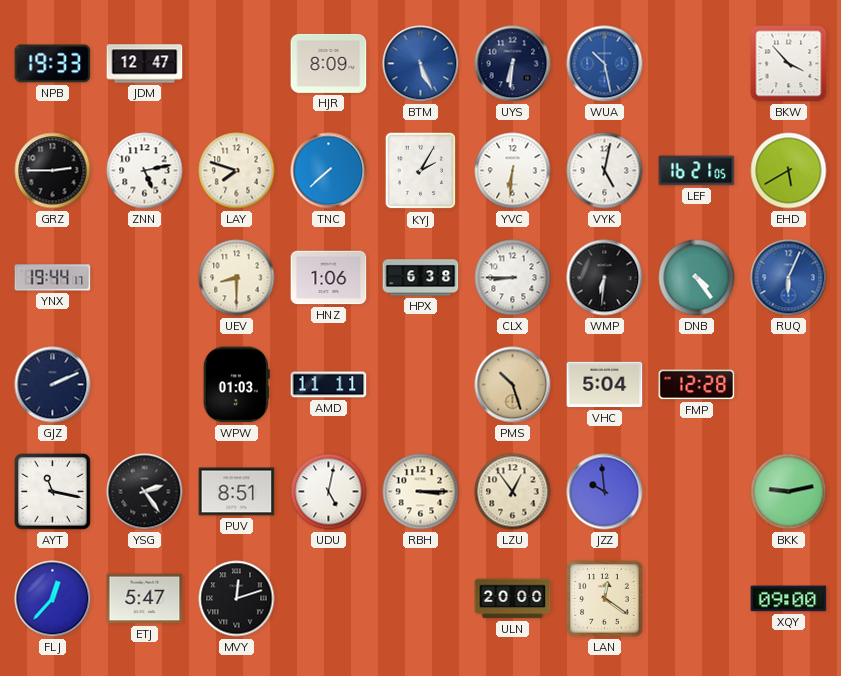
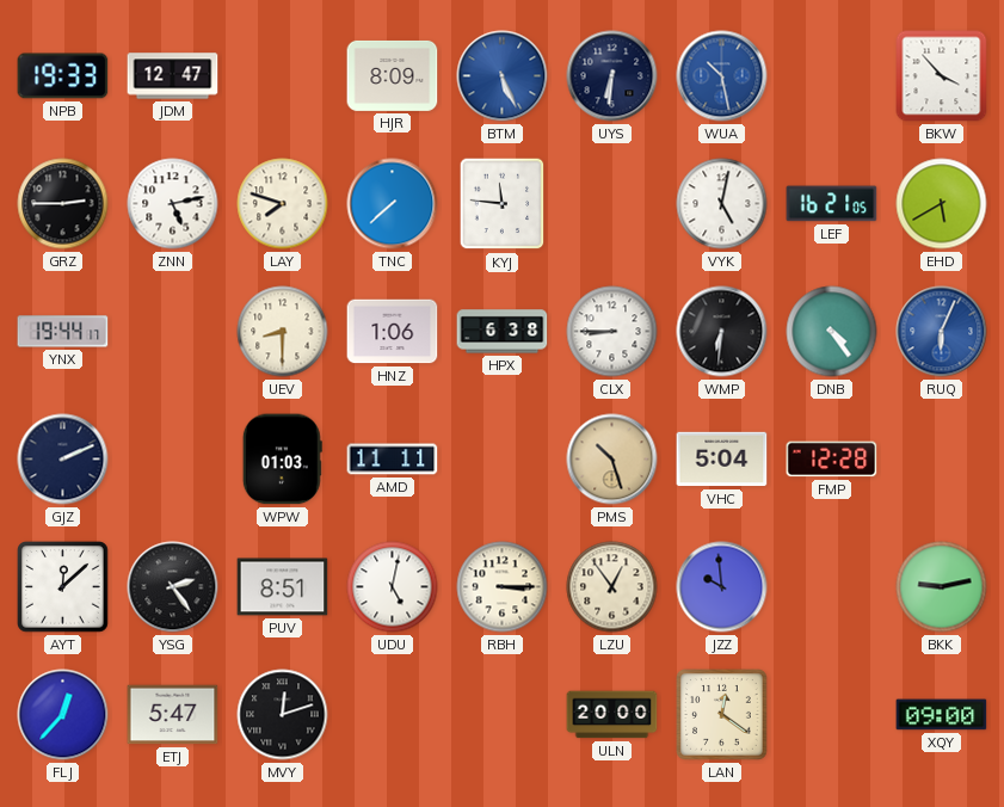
KYJ: 2:05 -> 11:46
YVC: 6:31 -> none
AYT: 11:17 -> 12:08
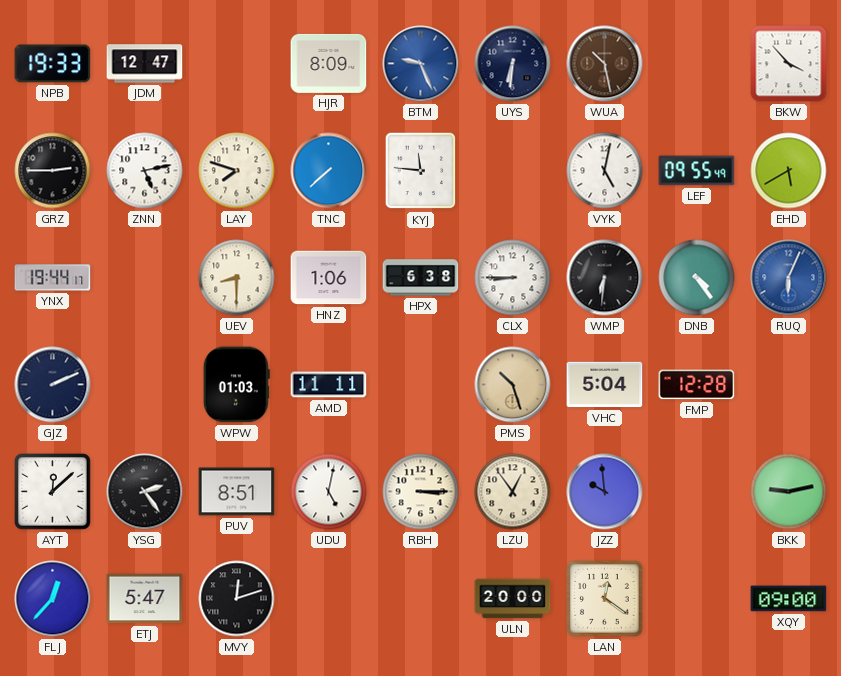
BTM: 5:26 -> 9:26
WUA dial: blue -> brown
LEF: 16:21 -> 09:55
